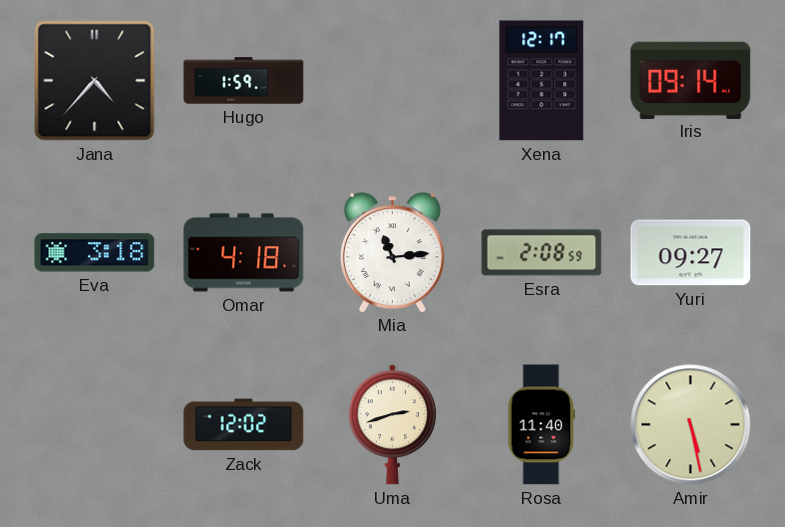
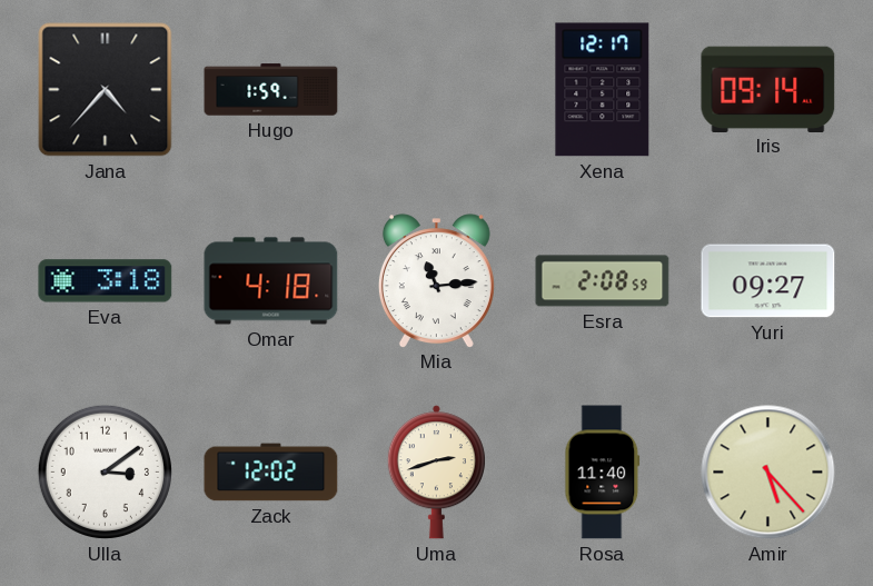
Ulla: none -> 3:09
Amir: 5:28 -> 5:23
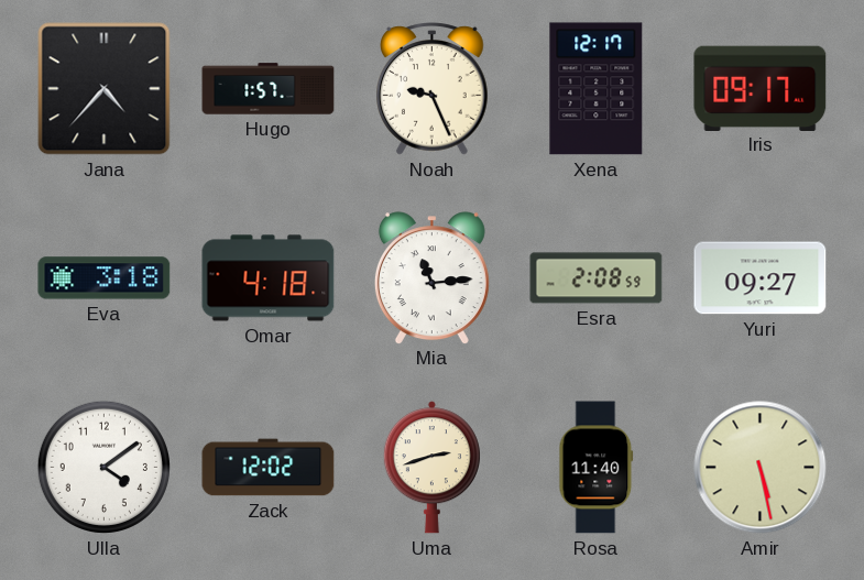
Hugo: 1:59 -> 1:57
Noah: none -> 9:26
Iris: 09:14 -> 09:17
Ulla: 3:09 -> 4:09
Amir: 5:23 -> 5:28
